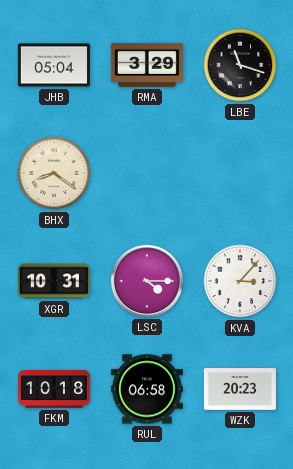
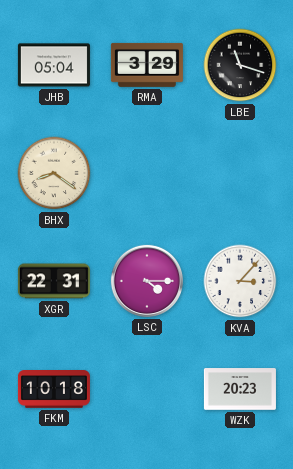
XGR: 10:31 -> 22:31
RUL: 06:58 -> none
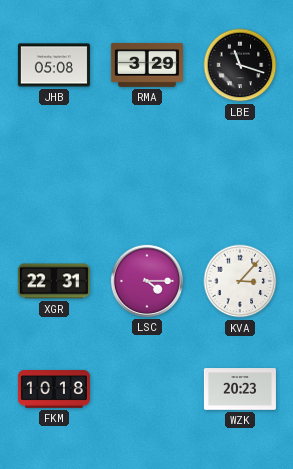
JHB: 05:04 -> 05:08
BHX: 8:21 -> none
